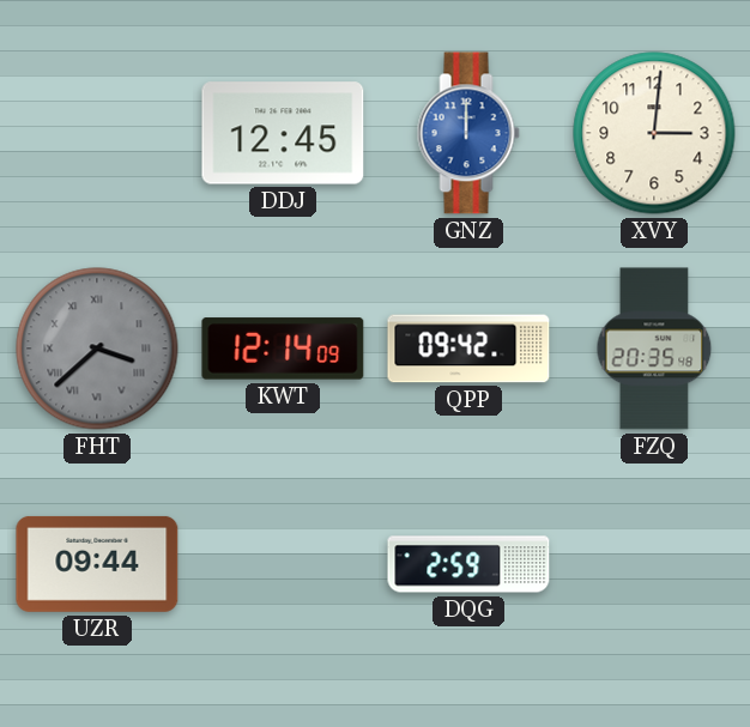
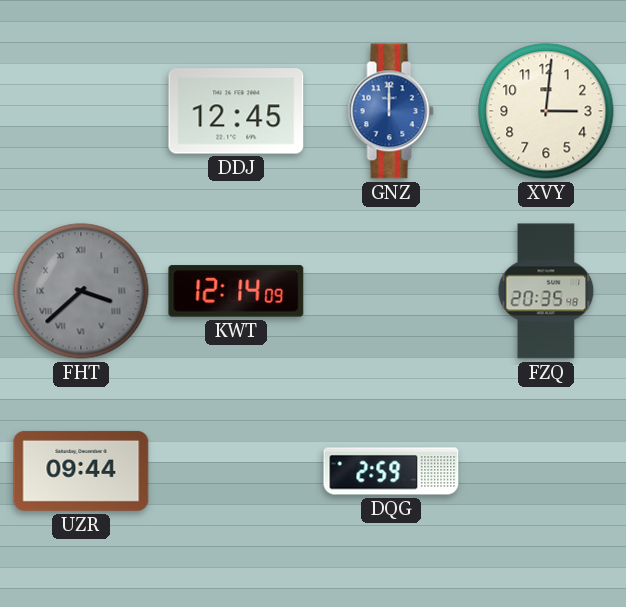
QPP: 09:42 -> none
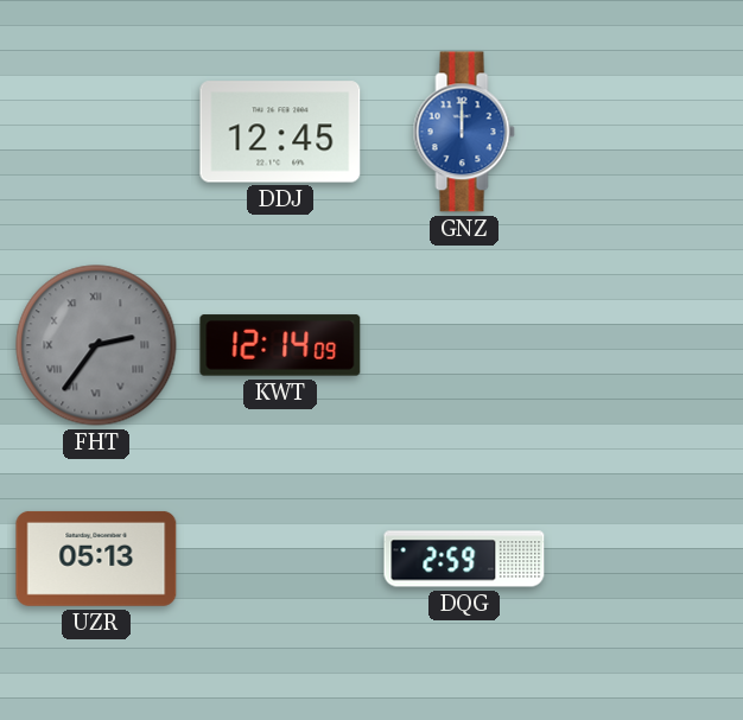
XVY: 3:01 -> none
FHT: 3:38 -> 2:36
FZQ: 20:35 -> none
UZR: 09:44 -> 05:13
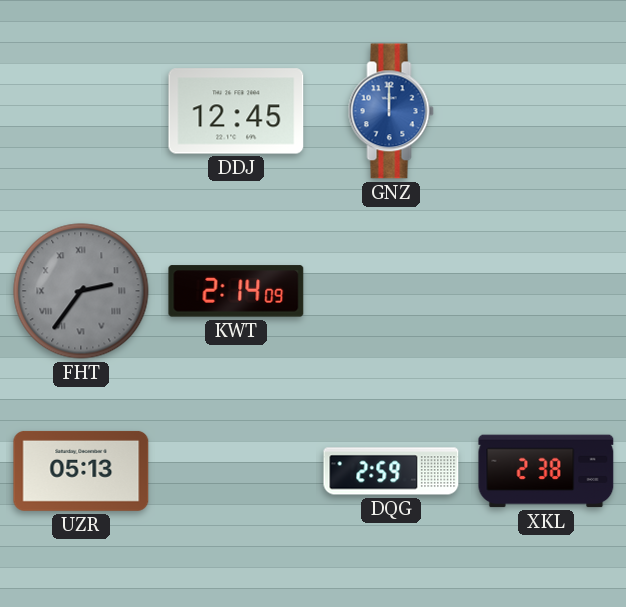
KWT: 12:14 -> 2:14
XKL: none -> 2:38
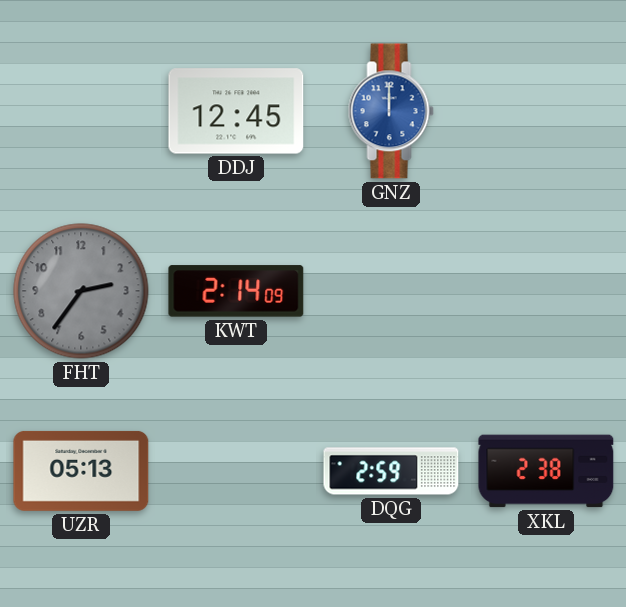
FHT numerals: Roman -> Arabic
